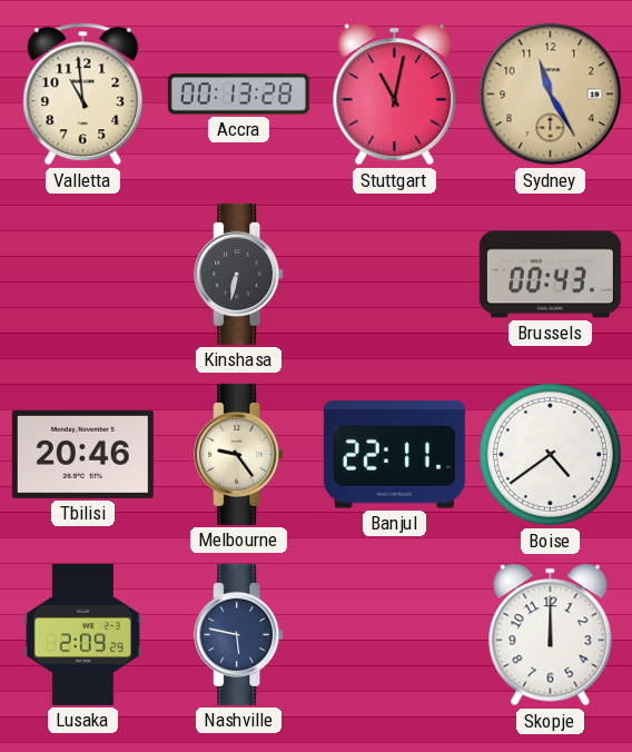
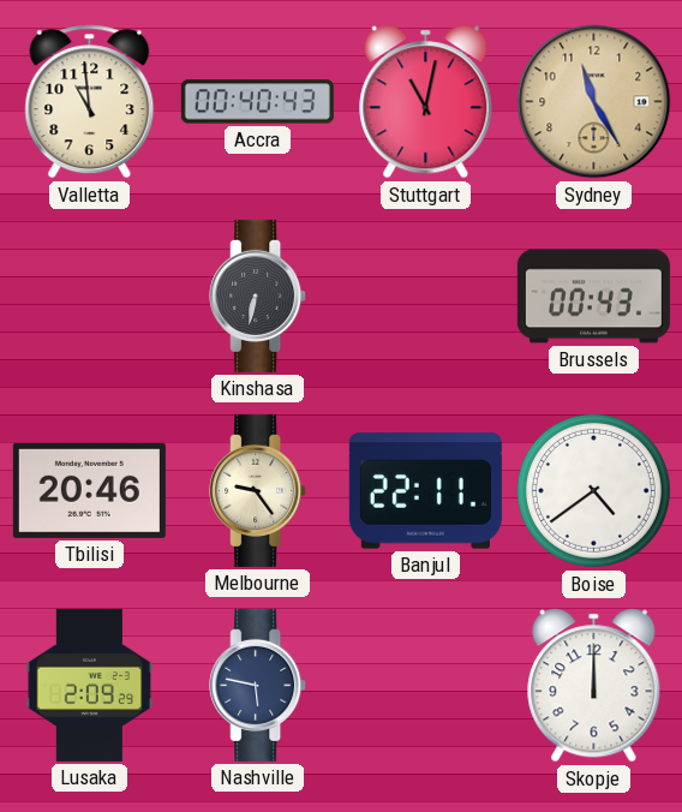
Accra: 00:13 -> 00:40
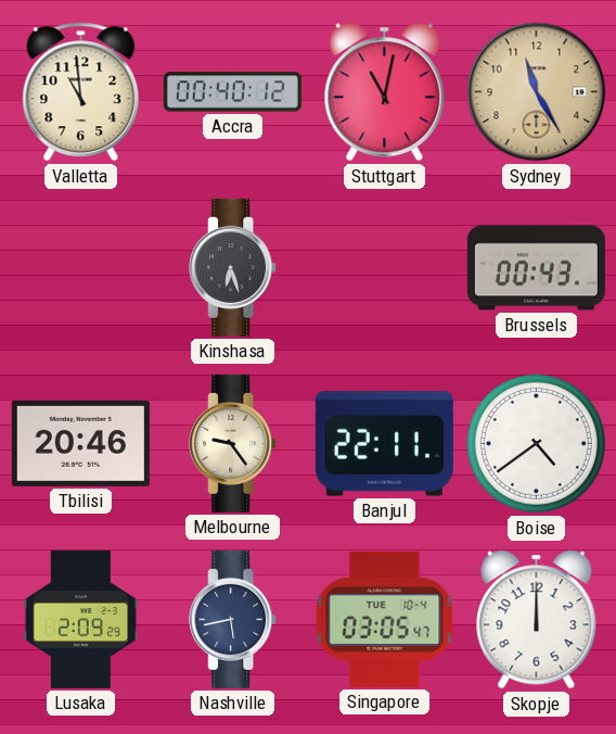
Accra: 00:40:43 -> 00:40:12
Kinshasa: 6:32 -> 6:27
Nashville: 5:47 -> 5:43
Singapore: none -> 03:05
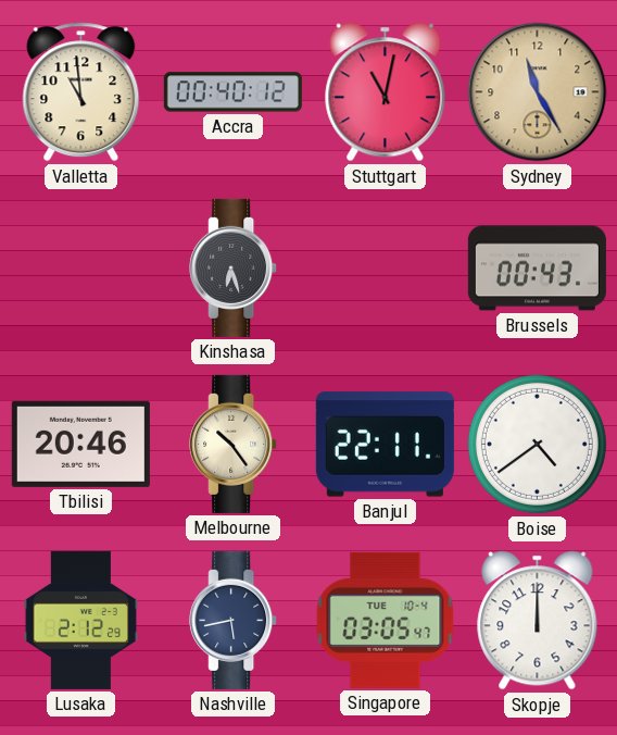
Melbourne: 9:24 -> 10:24
Lusaka: 2:09 -> 2:12
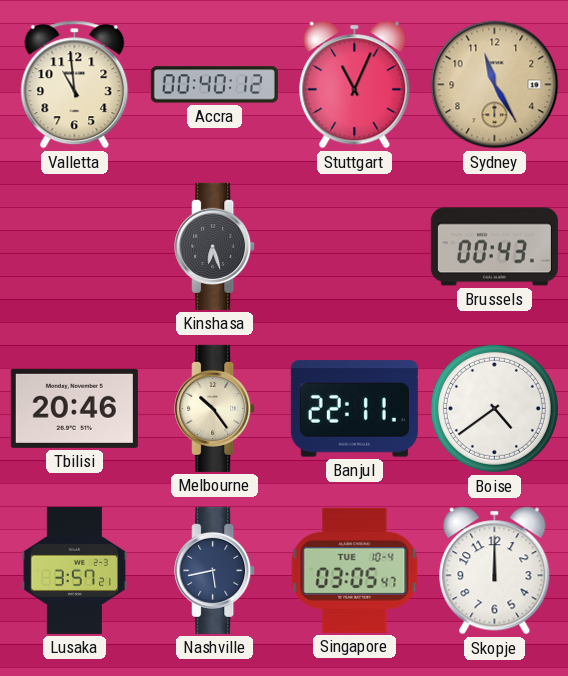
Stuttgart: 11:02 -> 11:04
Lusaka: 2:12 -> 3:57
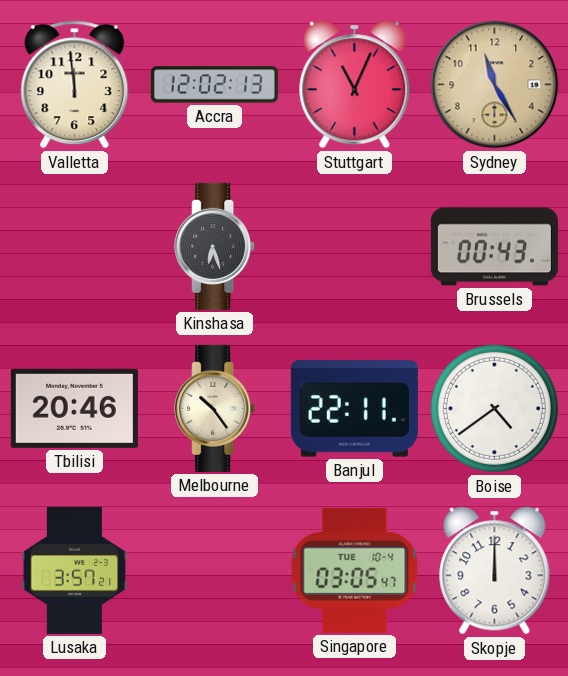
Valletta: 10:59 -> 11:59
Accra: 00:40 -> 12:02
Nashville: 5:43 -> none
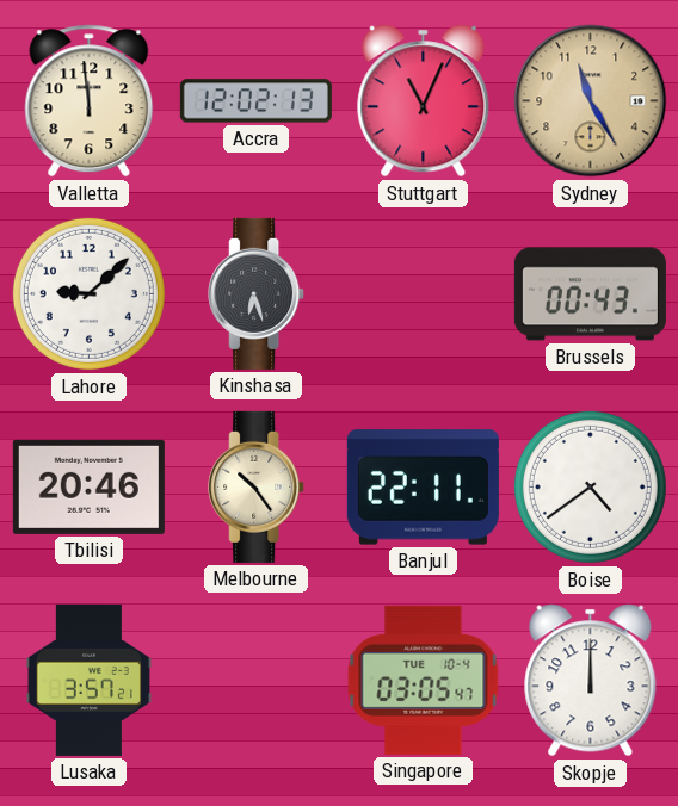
Lahore: none -> 9:08
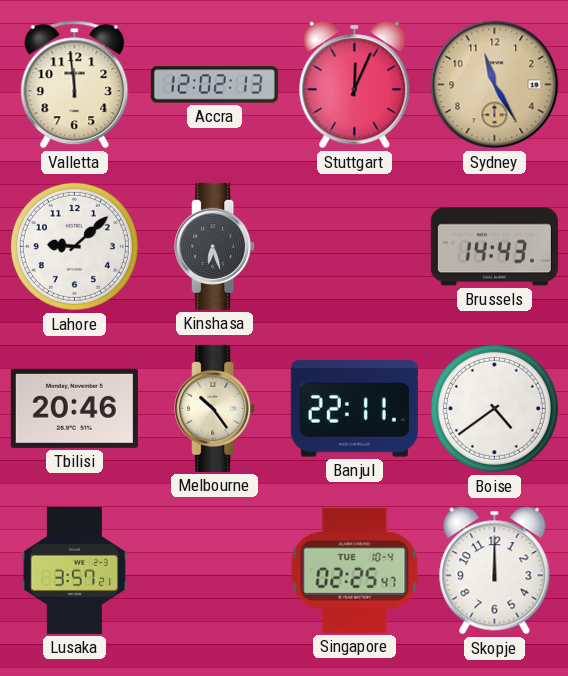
Stuttgart: 11:04 -> 12:04
Brussels: 00:43 -> 14:43
Singapore: 03:05 -> 02:25
